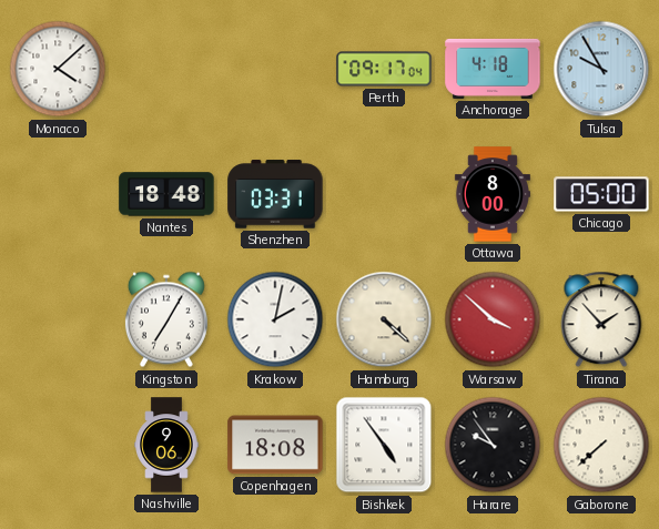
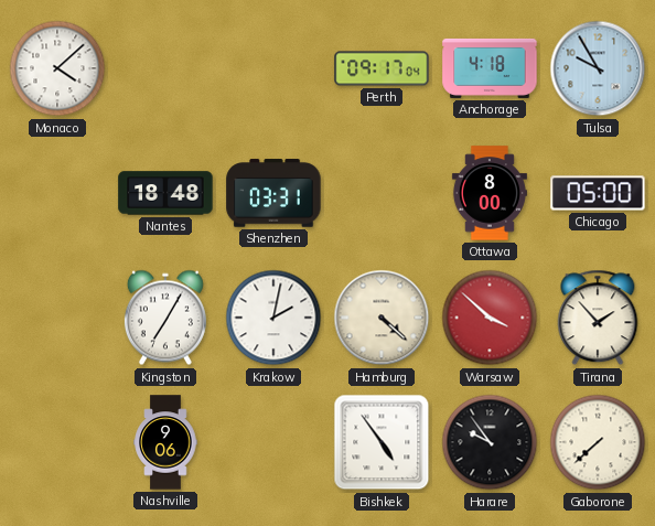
Copenhagen: 18:08 -> none
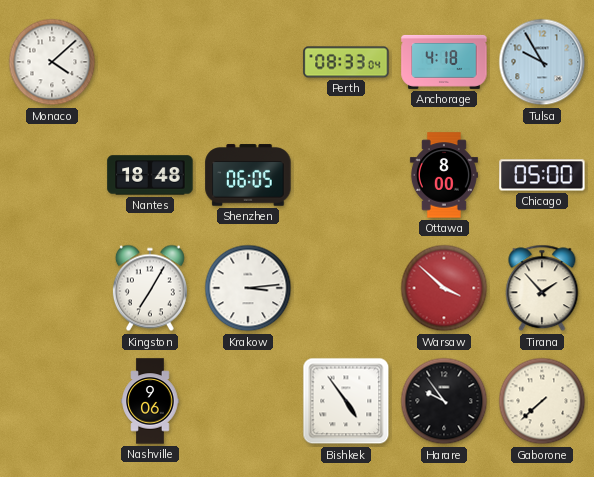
Perth: 09:17 -> 08:33
Shenzhen: 03:31 -> 06:05
Krakow: 2:02 -> 3:14
Hamburg: 4:22 -> none
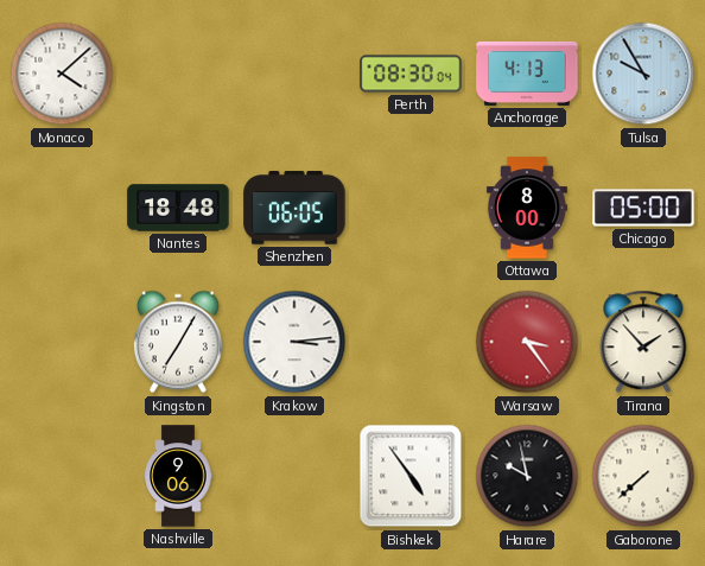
Perth: 08:33 -> 08:30
Anchorage: 4:18 -> 4:13
Warsaw: 3:52 -> 3:24
Harare: 9:54 -> 9:58
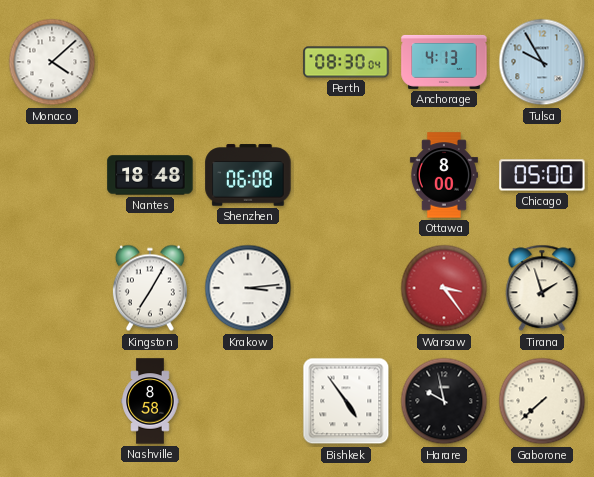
Shenzhen: 06:05 -> 06:08
Tirana: 1:53 -> 1:57
Nashville: 9:06 -> 8:58
